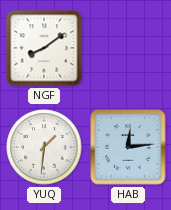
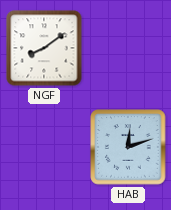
YUQ: 1:31 -> none
HAB: 12:14 -> 12:12
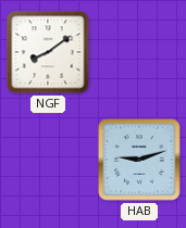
HAB: 12:12 -> 9:12
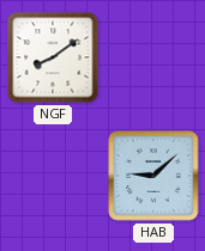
HAB: 9:12 -> 9:08
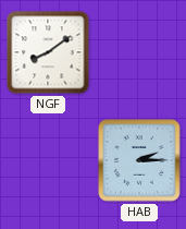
HAB: 9:08 -> 2:15
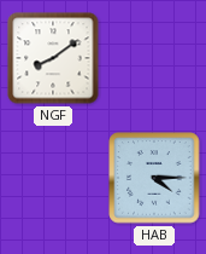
HAB: 2:15 -> 4:15
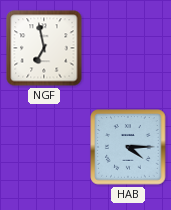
NGF: 8:09 -> 6:58
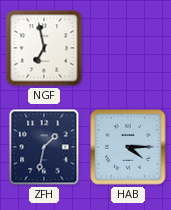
ZFH: none -> 1:32
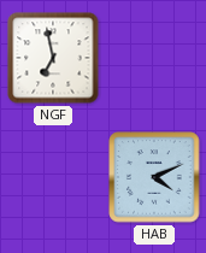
ZFH: 1:32 -> none
HAB: 4:15 -> 4:11
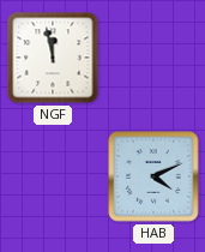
NGF: 6:58 -> 11:58
